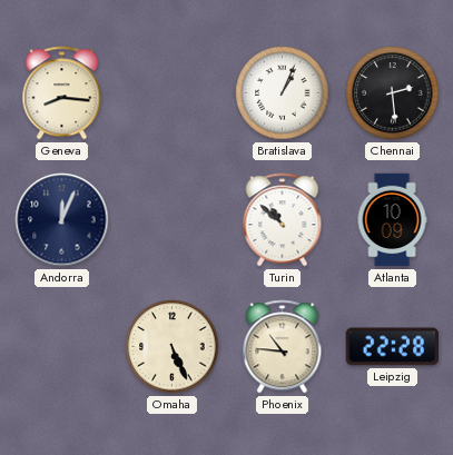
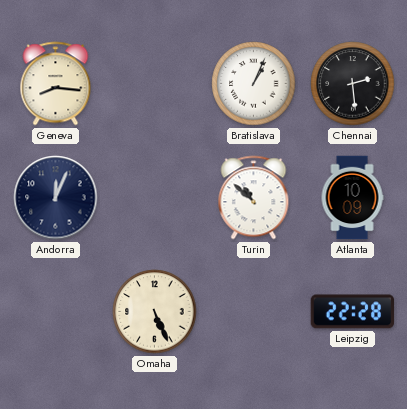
Phoenix: 10:46 -> none
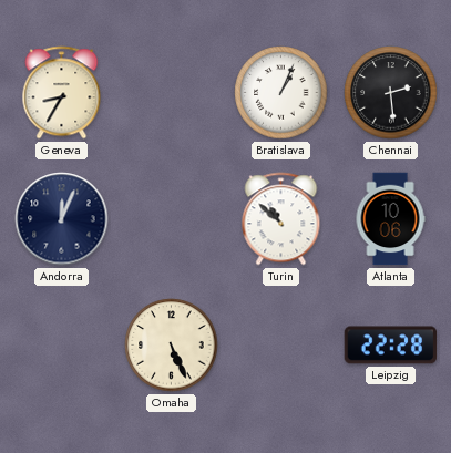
Geneva: 8:16 -> 8:35
Atlanta: 10:09 -> 10:06
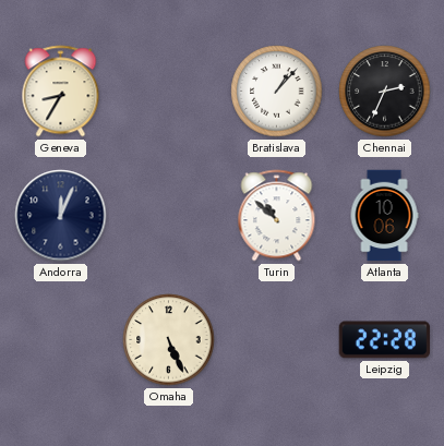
Bratislava: 1:04 -> 1:07
Chennai: 2:29 -> 2:34
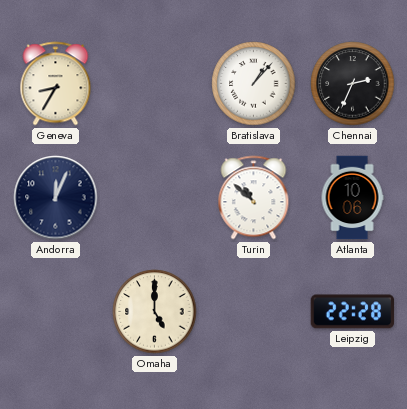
Omaha: 5:26 -> 5:00
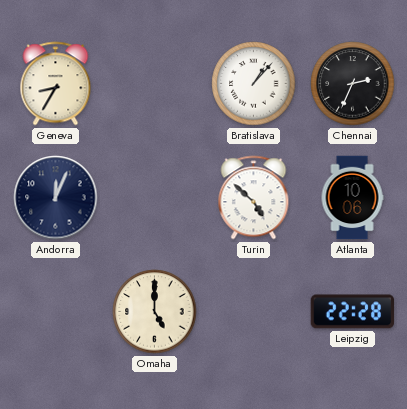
Turin: 10:52 -> 4:52
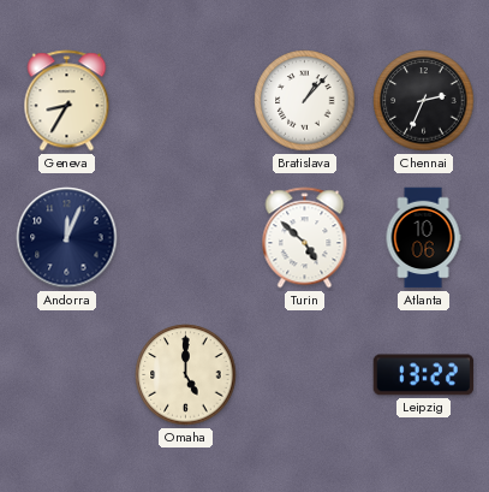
Leipzig: 22:28 -> 13:22
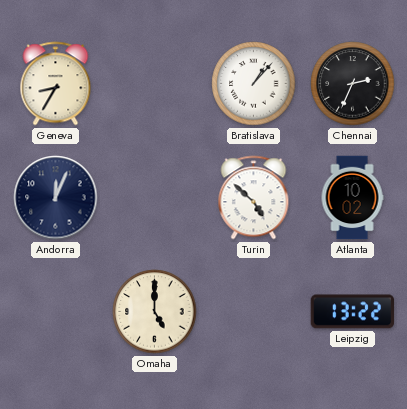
Atlanta: 10:06 -> 10:02
